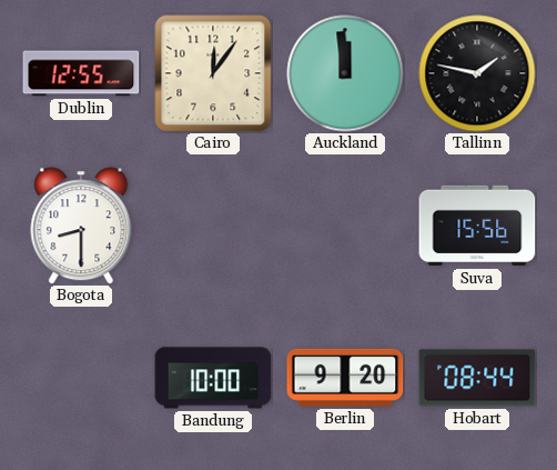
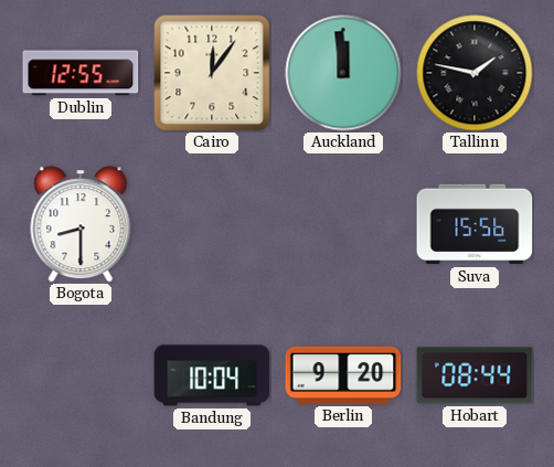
Bandung: 10:00 -> 10:04
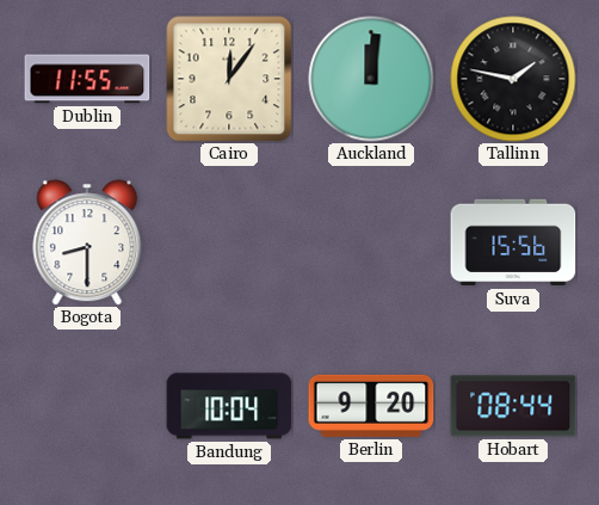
Dublin: 12:55 -> 11:55
Auckland: 11:59 -> 12:01
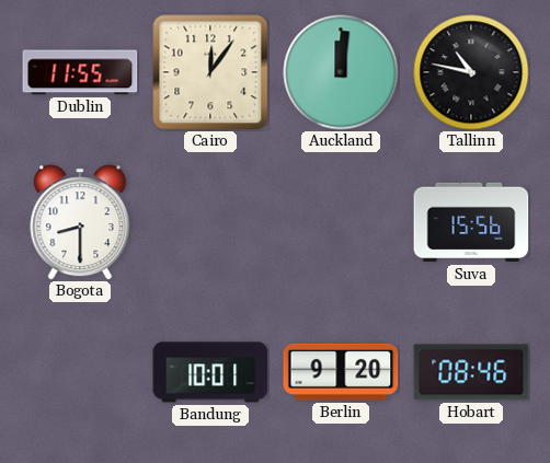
Tallinn: 1:47 -> 10:47
Bandung: 10:04 -> 10:01
Hobart: 08:44 -> 08:46
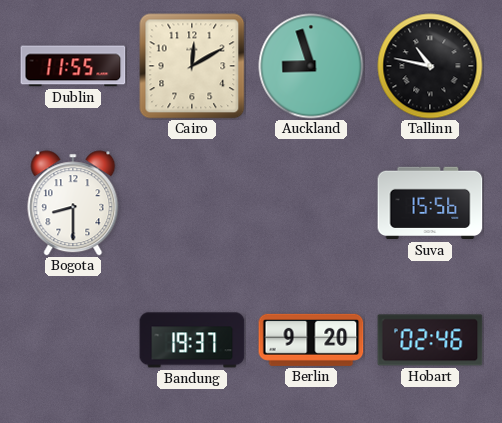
Cairo: 12:06 -> 12:10
Auckland: 12:01 -> 8:57
Bandung: 10:01 -> 19:37
Hobart: 08:46 -> 02:46
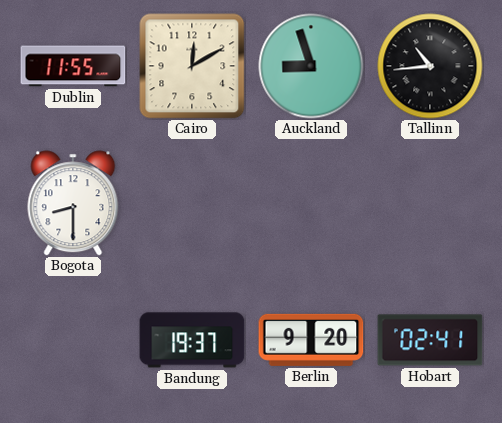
Tallinn: 10:47 -> 10:44
Suva: 15:56 -> none
Hobart: 02:46 -> 02:41
